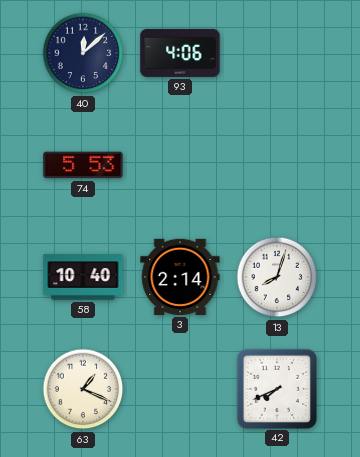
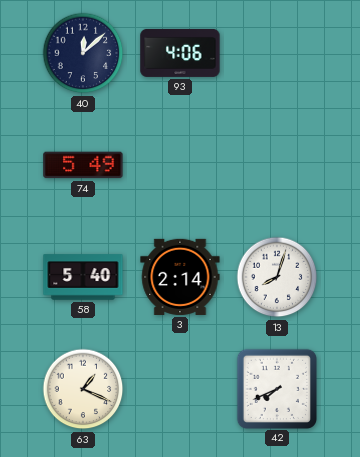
74: 5:53 -> 5:49
58: 10:40 -> 5:40
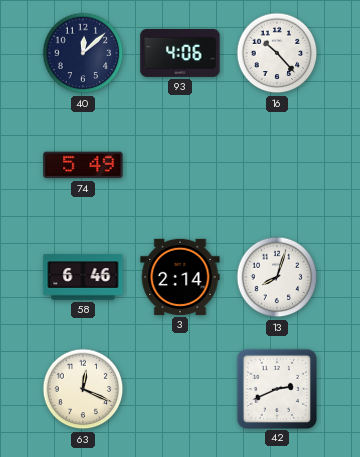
16: none -> 10:23
58: 5:40 -> 6:46
63: 1:19 -> 12:19
42: 7:41 -> 2:41
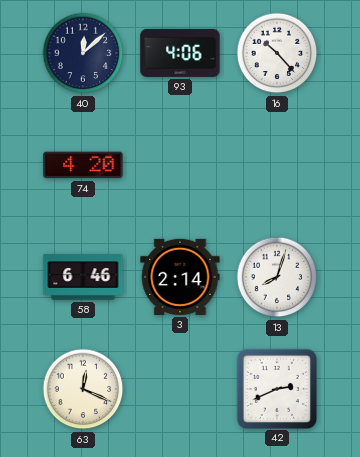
74: 5:49 -> 4:20
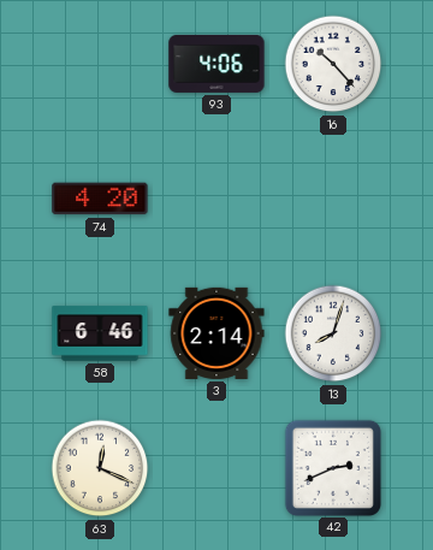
40: 12:08 -> none
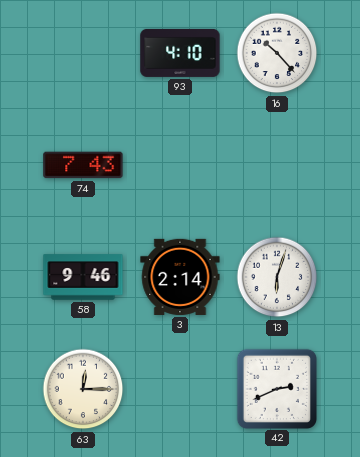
93: 4:06 -> 4:10
74: 4:20 -> 7:43
58: 6:46 -> 9:46
13: 8:03 -> 6:03
63: 12:19 -> 12:15
